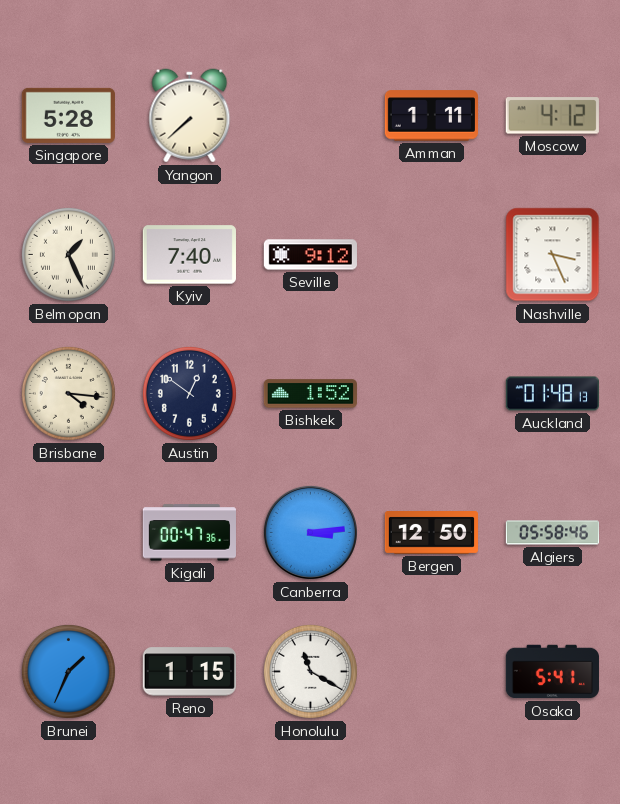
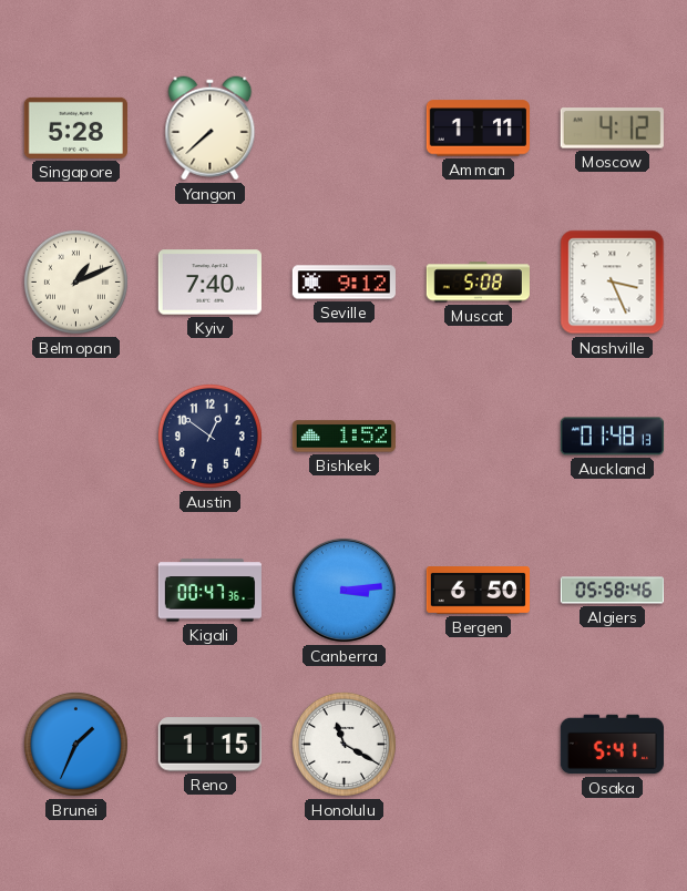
Belmopan: 1:26 -> 1:11
Muscat: none -> 5:08
Brisbane: 4:16 -> none
Bergen: 12:50 -> 6:50
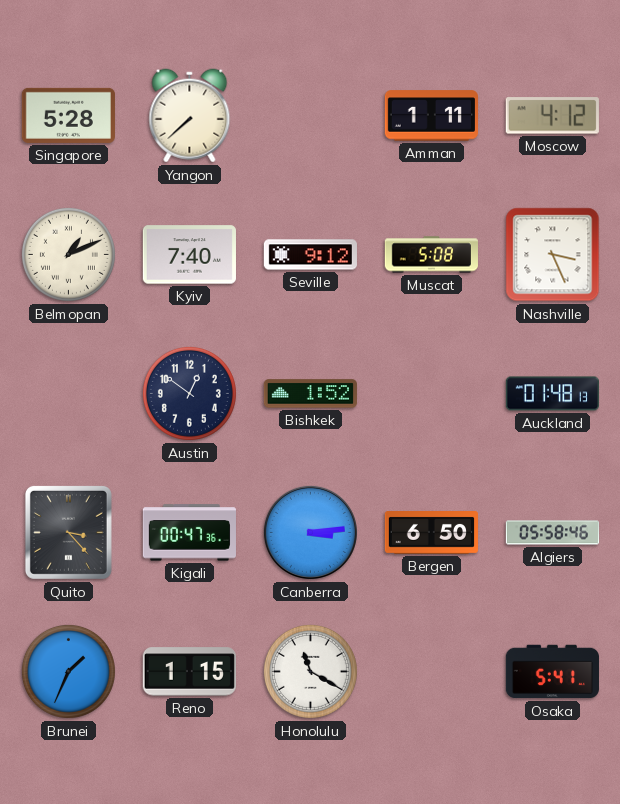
Quito: none -> 3:23
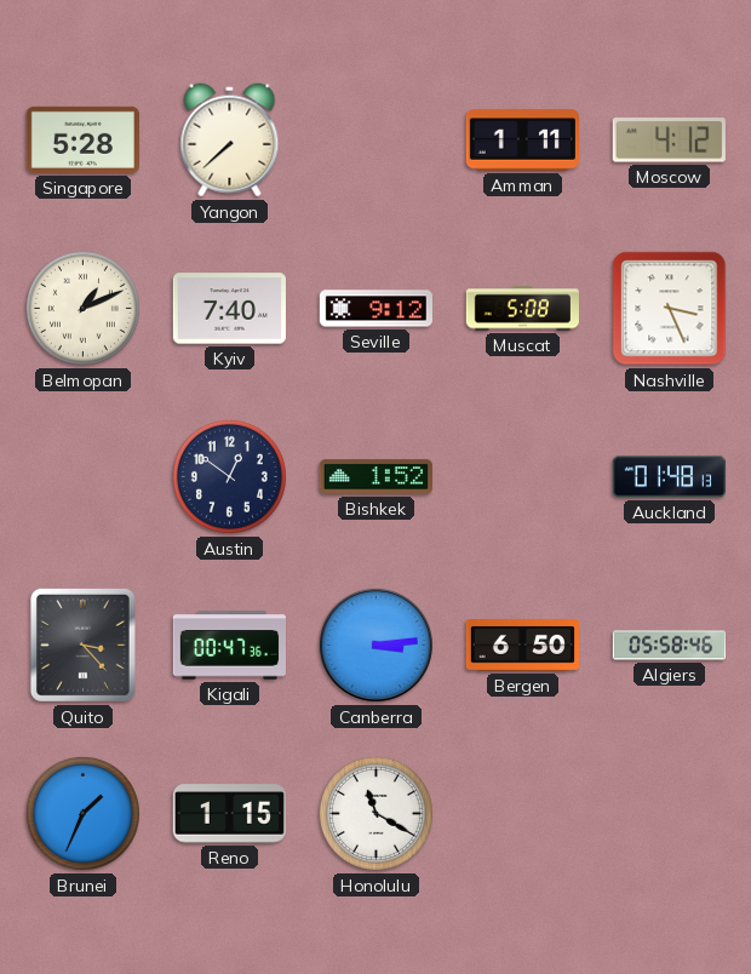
Osaka: 5:41 -> none
